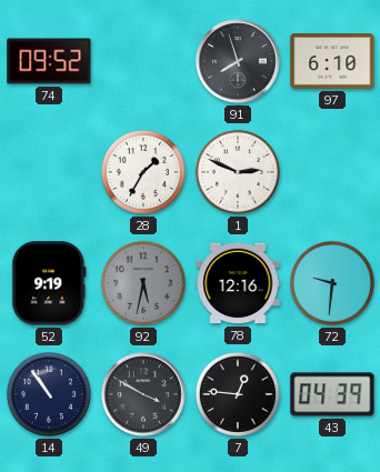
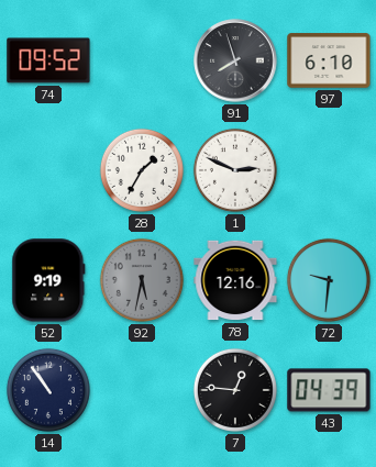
49: 3:50 -> none
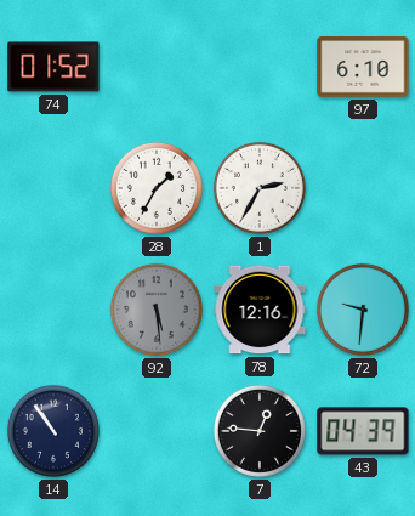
74: 09:52 -> 01:52
91: 7:57 -> none
1: 2:49 -> 2:35
52: 9:19 -> none
92: 5:32 -> 5:29
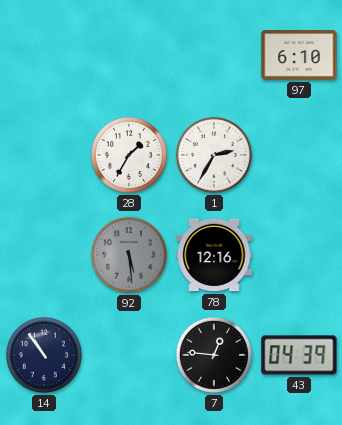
74: 01:52 -> none
72: 9:31 -> none
